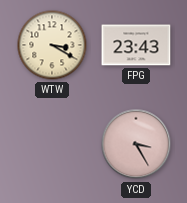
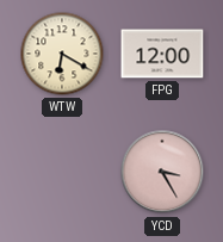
WTW: 3:20 -> 6:20
FPG: 23:43 -> 12:00
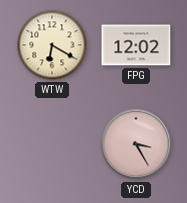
FPG: 12:00 -> 12:02
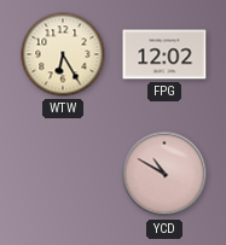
WTW: 6:20 -> 6:25
YCD: 3:25 -> 10:50
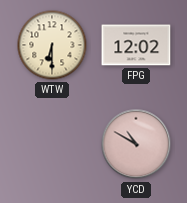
WTW: 6:25 -> 6:30
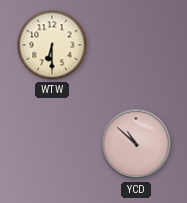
FPG: 12:02 -> none
YCD: 10:50 -> 10:52
